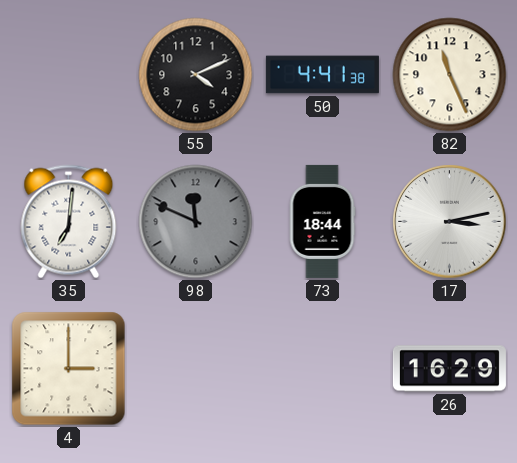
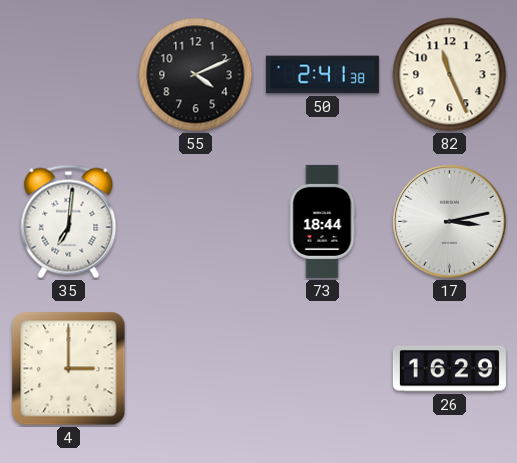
50: 4:41 -> 2:41
98: 11:49 -> none
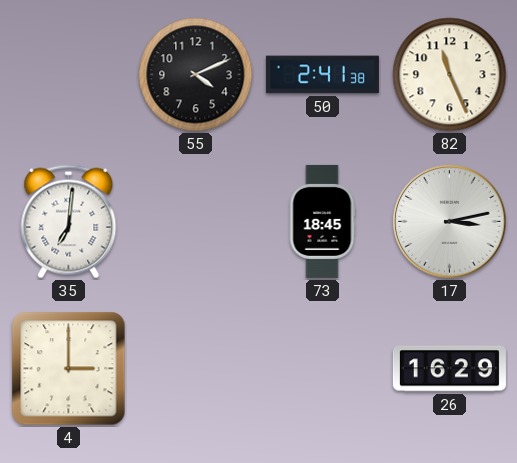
73: 18:44 -> 18:45
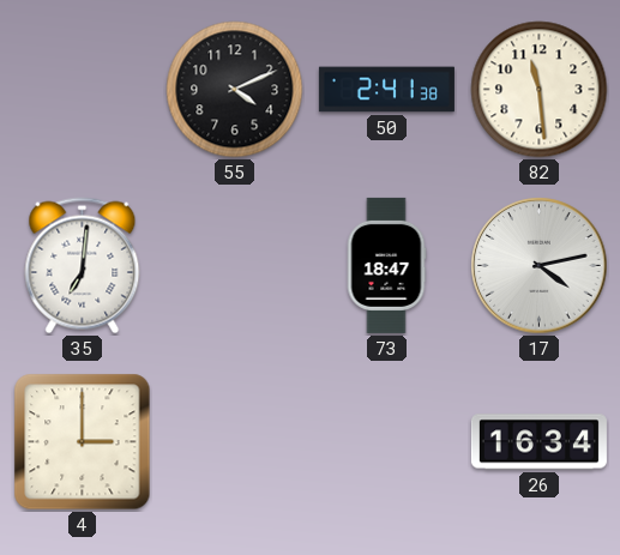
82: 11:26 -> 11:29
73: 18:45 -> 18:47
17: 3:13 -> 4:13
26: 16:29 -> 16:34
